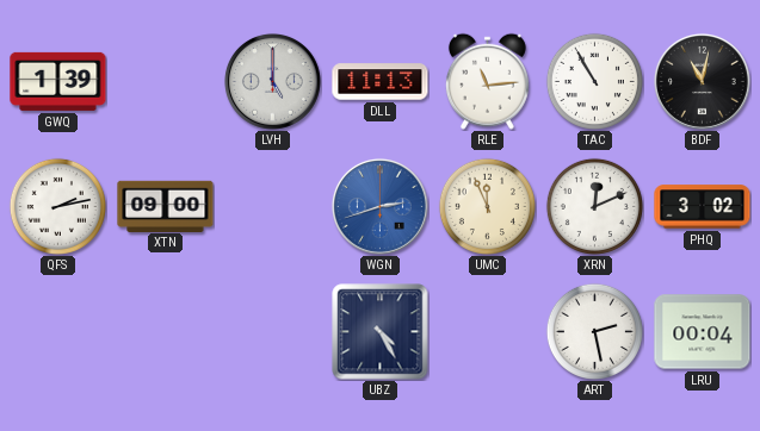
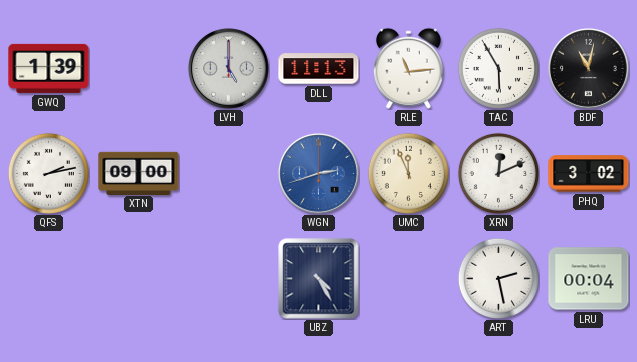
TAC: 10:55 -> 5:55
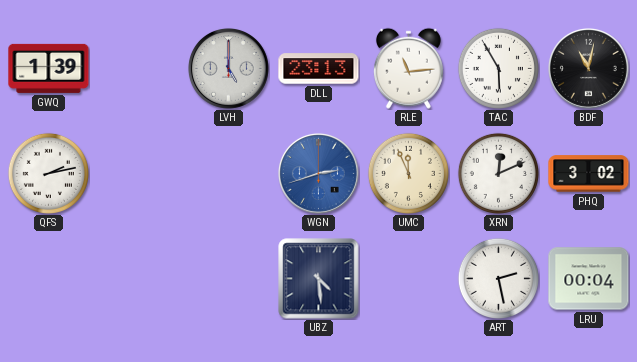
DLL: 11:13 -> 23:13
XTN: 09:00 -> none
UBZ: 4:25 -> 4:29
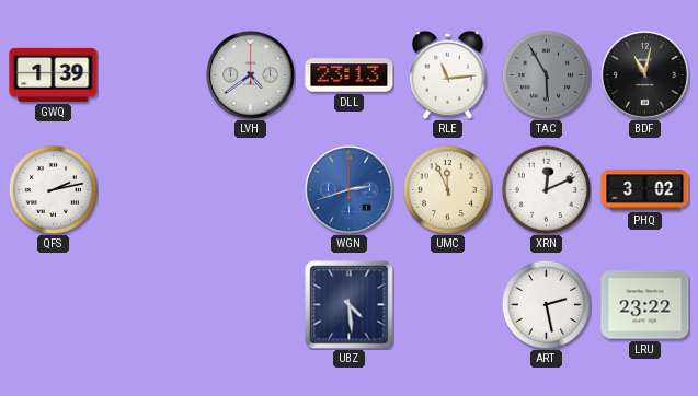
LVH: 5:00 -> 4:39
TAC dial: white -> grey
LRU: 00:04 -> 23:22
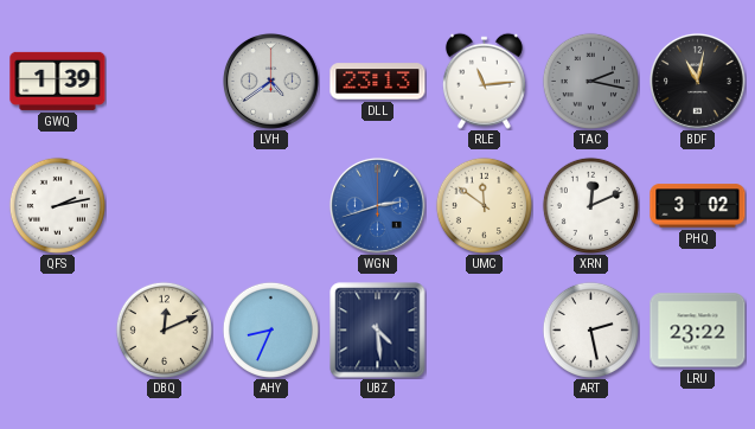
TAC: 5:55 -> 2:17
UMC: 11:56 -> 11:51
DBQ: none -> 12:11
AHY: none -> 8:34
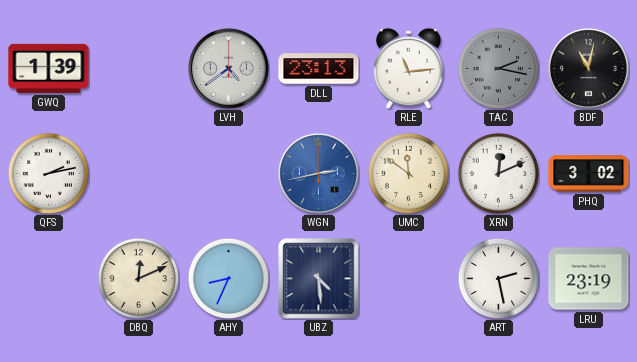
WGN: 2:42 -> 2:43
LRU: 23:22 -> 23:19
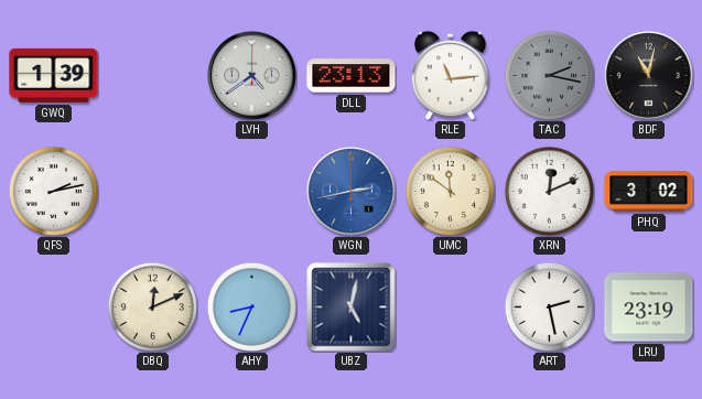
UBZ: 4:29 -> 5:02
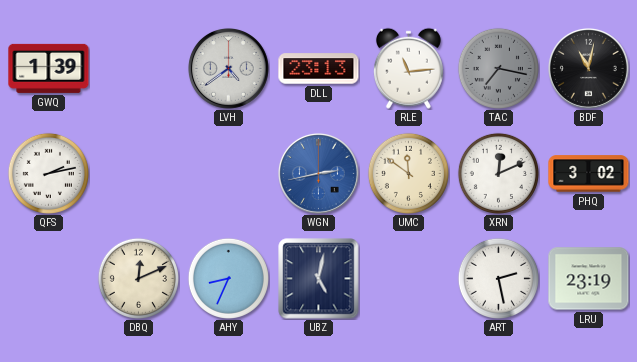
TAC: 2:17 -> 7:17
